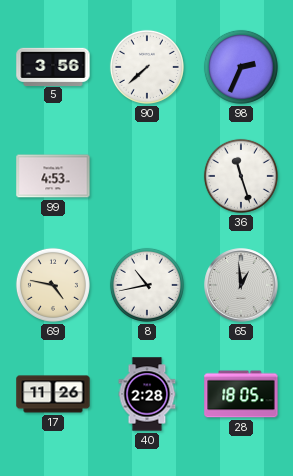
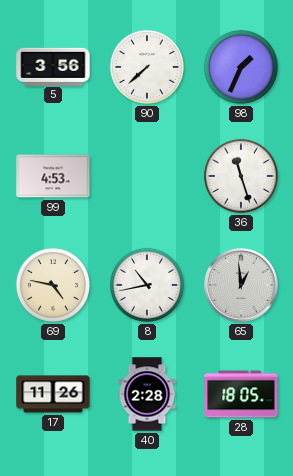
98: 2:34 -> 1:34
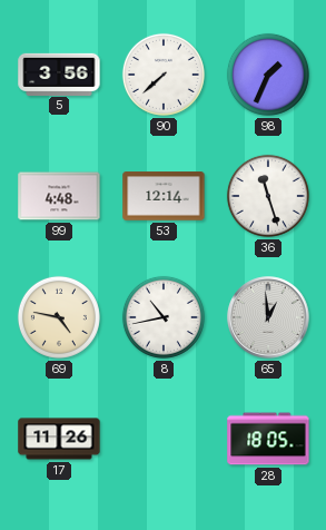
99: 4:53 -> 4:48
53: none -> 12:14
40: 2:28 -> none
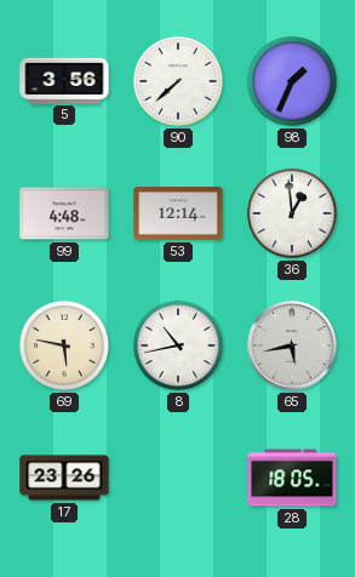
36: 11:27 -> 12:59
69: 4:47 -> 5:47
65: 12:59 -> 5:43
17: 11:26 -> 23:26
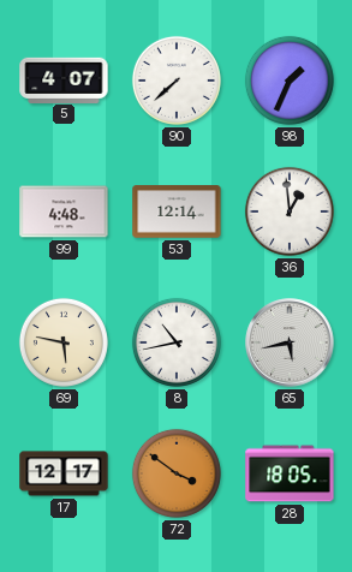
5: 3:56 -> 4:07
17: 23:26 -> 12:17
72: none -> 3:51
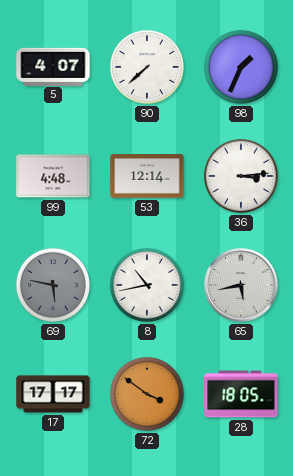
36: 12:59 -> 3:14
69 dial: cream -> grey
17: 12:17 -> 17:17
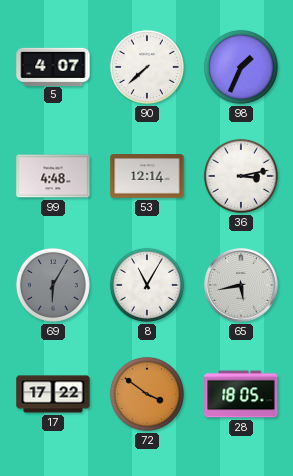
36: 3:14 -> 3:13
69: 5:47 -> 6:05
8: 10:43 -> 11:05
17: 17:17 -> 17:22
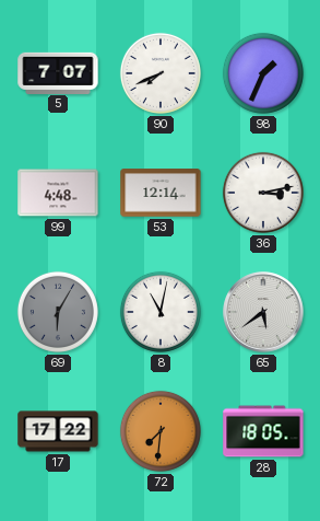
5: 4:07 -> 7:07
90: 7:38 -> 7:41
8: 11:05 -> 11:02
65: 5:43 -> 5:39
72: 3:51 -> 7:31
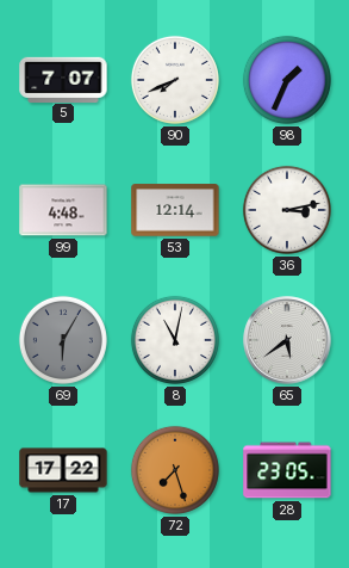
72: 7:31 -> 7:27
28: 18:05 -> 23:05
